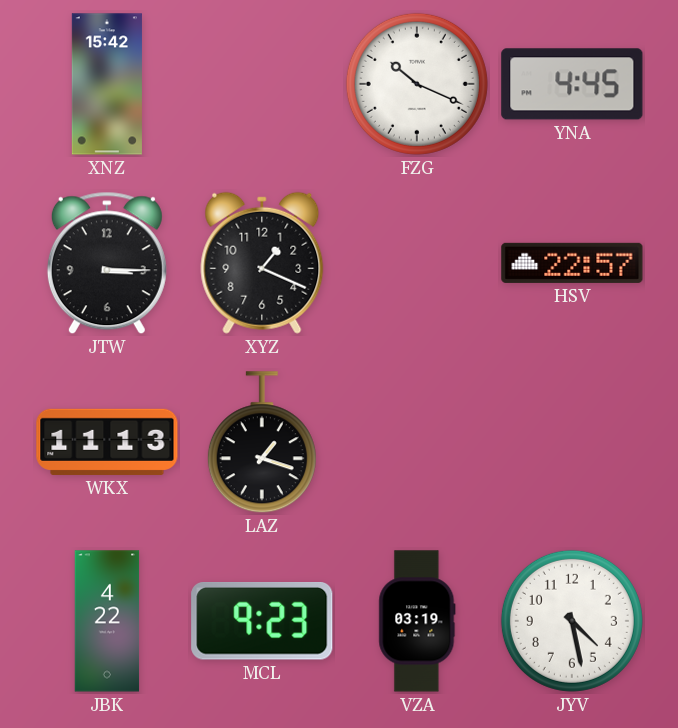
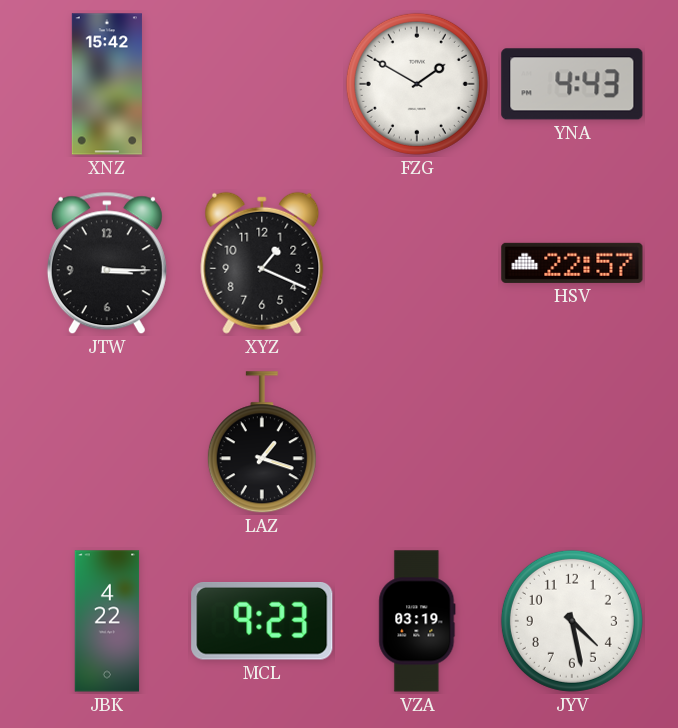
FZG: 10:19 -> 1:50
YNA: 4:45 -> 4:43
WKX: 11:13 -> none
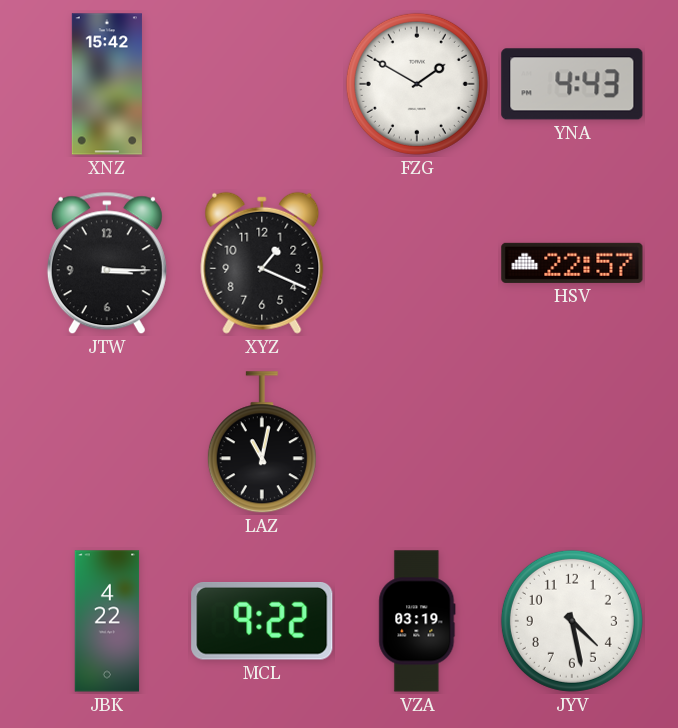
LAZ: 1:18 -> 11:02
MCL: 9:23 -> 9:22
